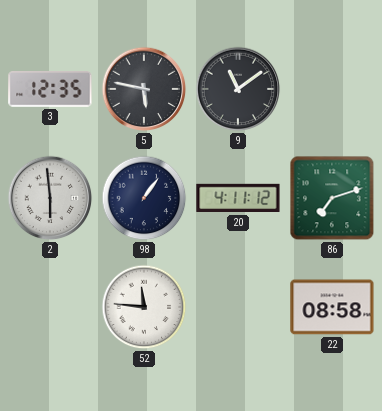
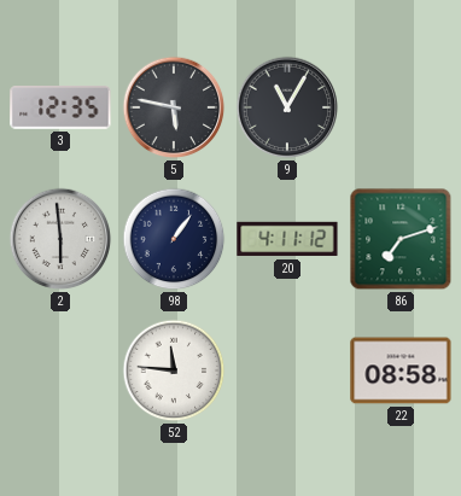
9: 11:09 -> 11:05
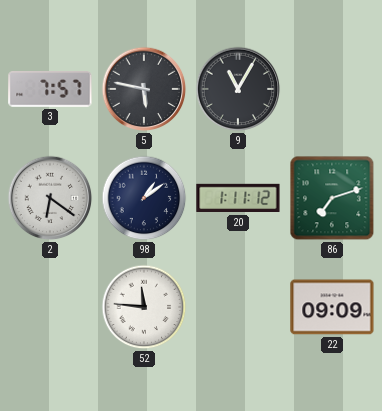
3: 12:35 -> 7:57
2: 5:59 -> 6:21
98: 1:06 -> 1:09
20: 4:11 -> 1:11
22: 08:58 -> 09:09
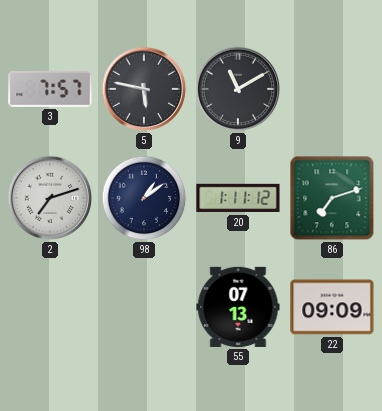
9: 11:05 -> 11:10
2: 6:21 -> 7:12
52: 11:46 -> none
55: none -> 07:13
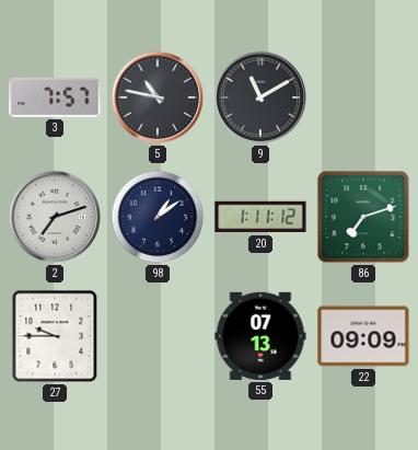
5: 5:47 -> 10:47
27: none -> 9:45
